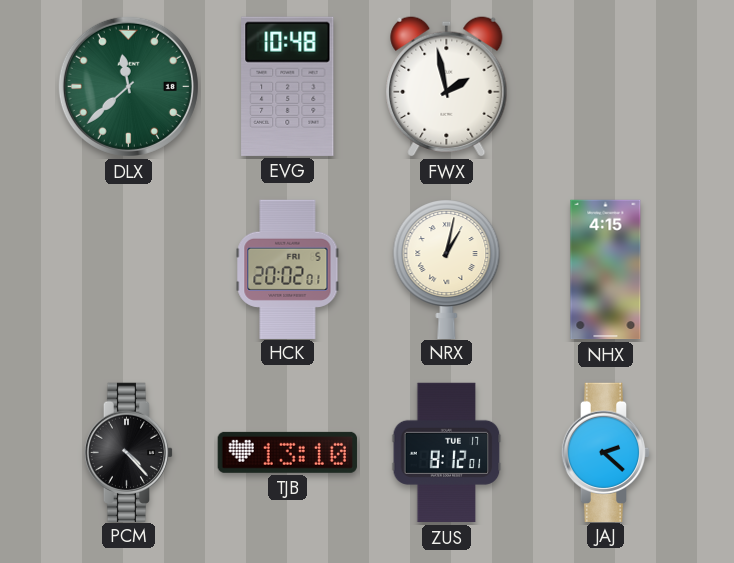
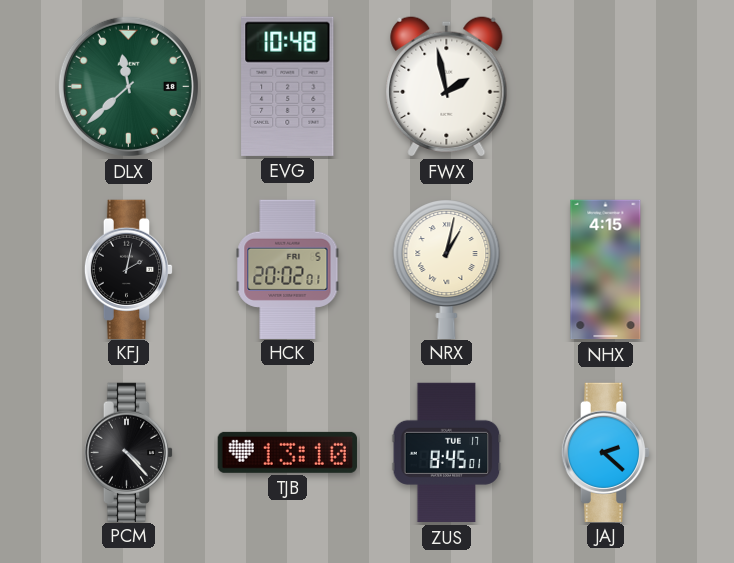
KFJ: none -> 2:02
ZUS: 8:12 -> 8:45
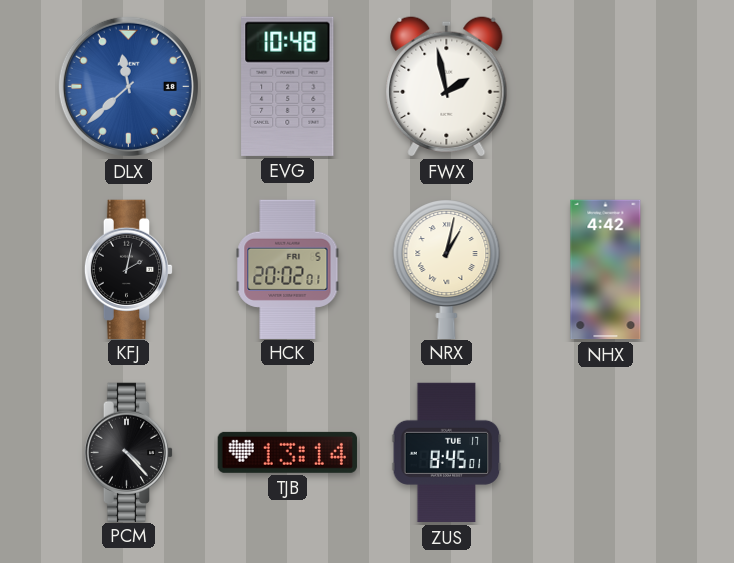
DLX dial: green -> blue
NHX: 4:15 -> 4:42
TJB: 13:10 -> 13:14
JAJ: 2:22 -> none
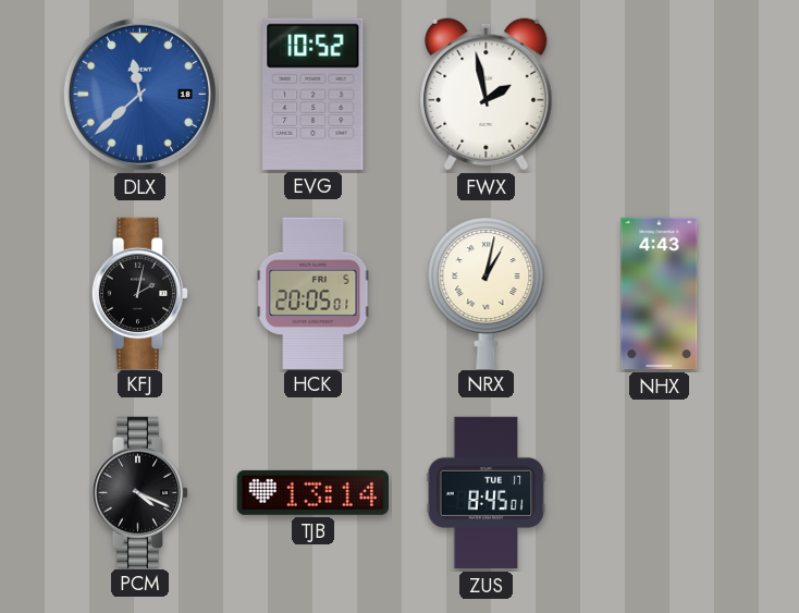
EVG: 10:48 -> 10:52
HCK: 20:02 -> 20:05
NHX: 4:42 -> 4:43
PCM: 4:23 -> 4:19
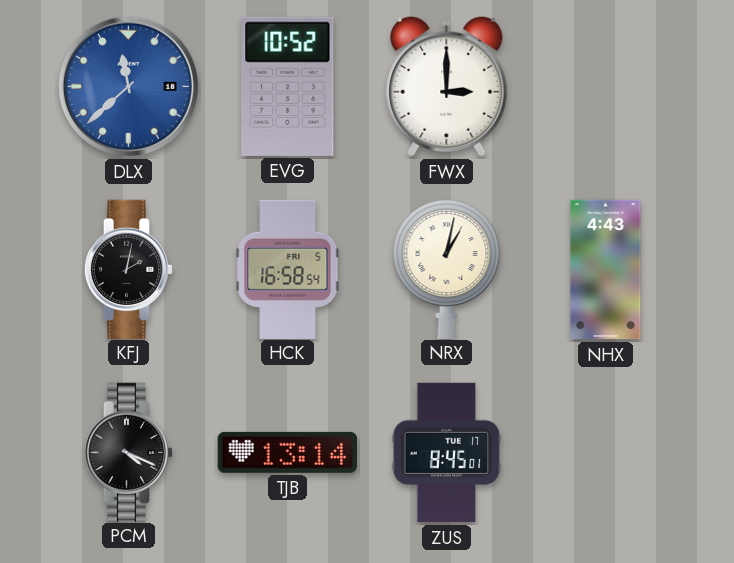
FWX: 1:58 -> 3:00
HCK: 20:05 -> 16:58
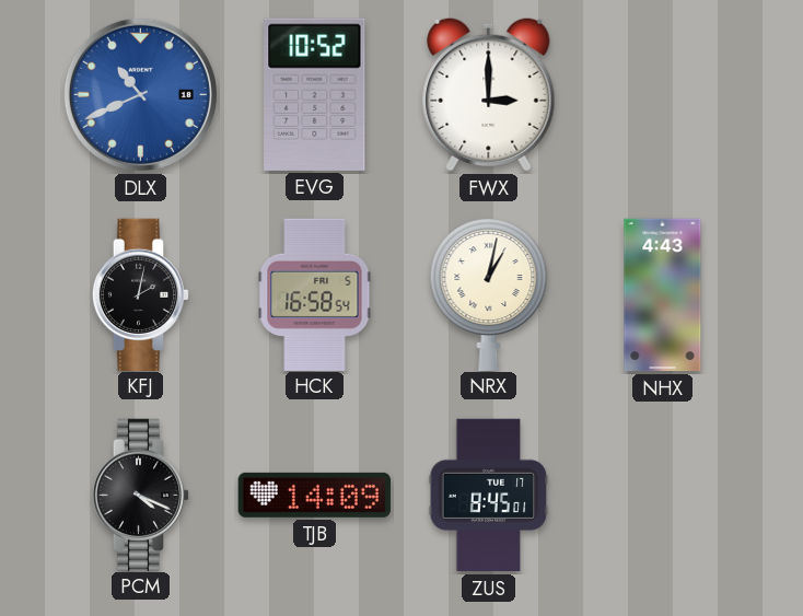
DLX: 11:38 -> 10:41
TJB: 13:14 -> 14:09
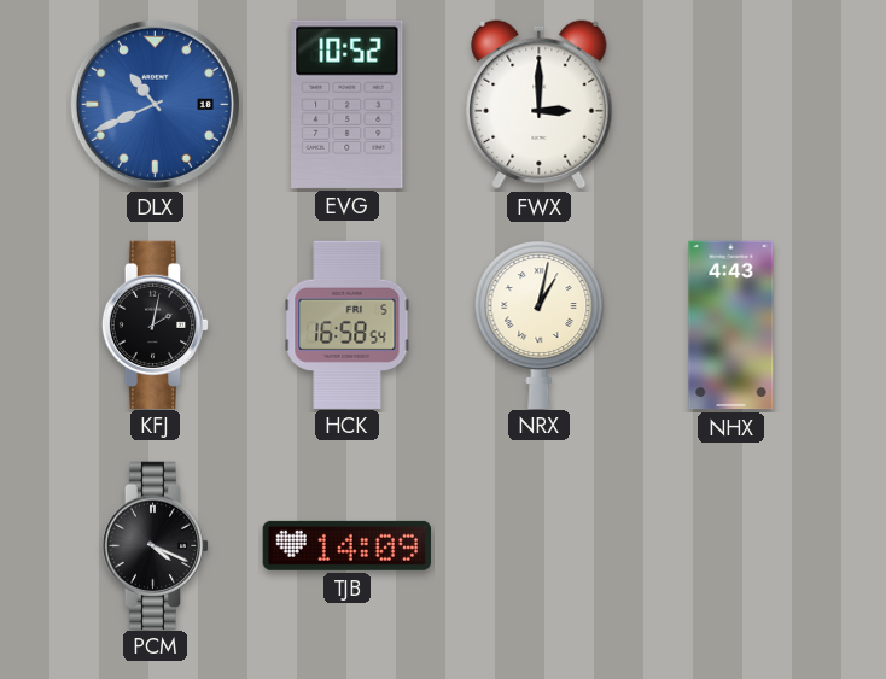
ZUS: 8:45 -> none
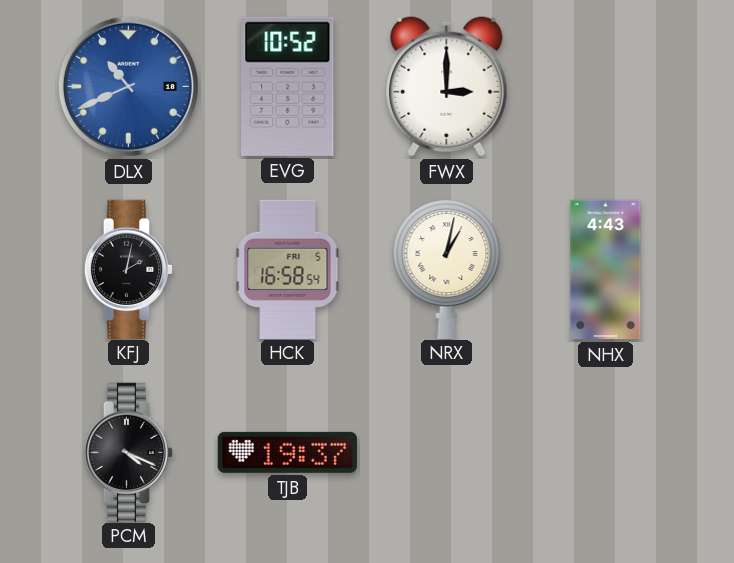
TJB: 14:09 -> 19:37
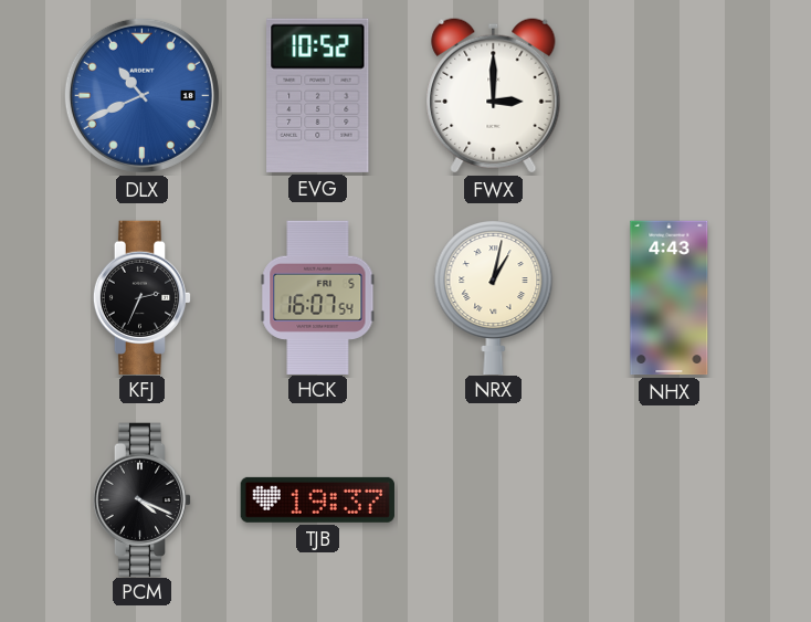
KFJ: 2:02 -> 2:34
HCK: 16:58 -> 16:07
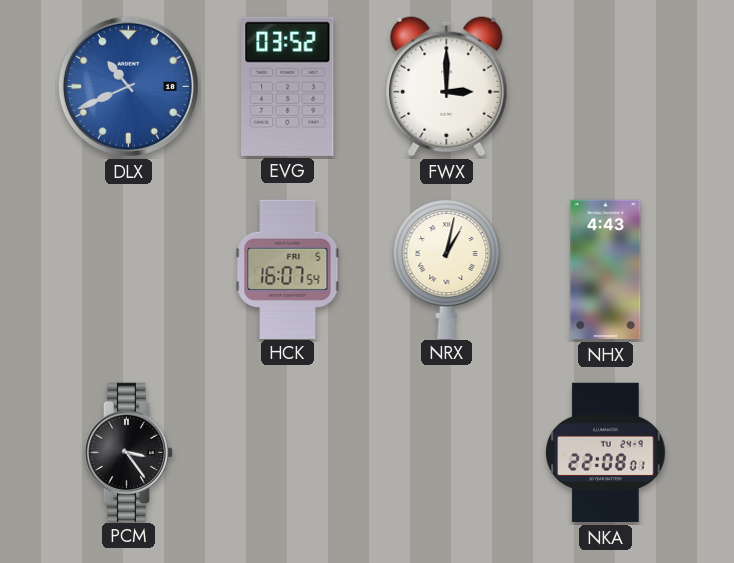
EVG: 10:52 -> 03:52
KFJ: 2:34 -> none
PCM: 4:19 -> 3:24
TJB: 19:37 -> none
NKA: none -> 22:08
